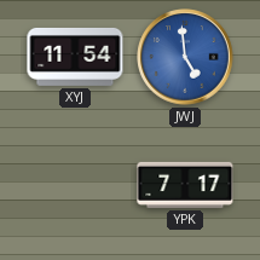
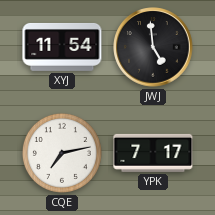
JWJ dial: blue -> black
CQE: none -> 7:13
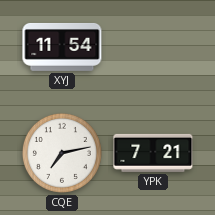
JWJ: 4:59 -> none
YPK: 7:17 -> 7:21
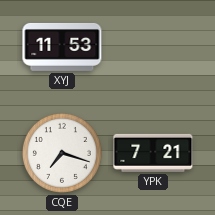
XYJ: 11:54 -> 11:53
CQE: 7:13 -> 7:18
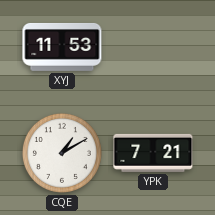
CQE: 7:18 -> 1:10
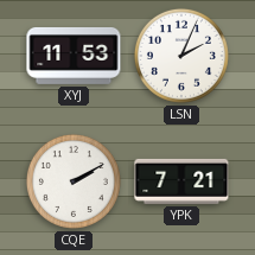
LSN: none -> 2:04
CQE: 1:10 -> 2:10
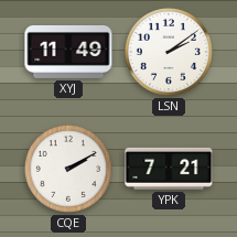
XYJ: 11:53 -> 11:49
LSN: 2:04 -> 2:09
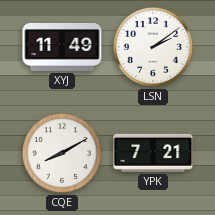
CQE: 2:10 -> 8:10
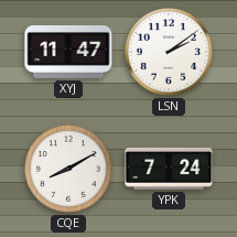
XYJ: 11:49 -> 11:47
YPK: 7:21 -> 7:24
